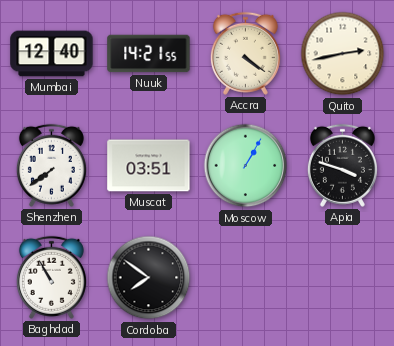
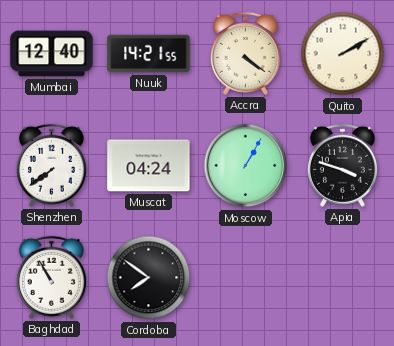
Quito: 2:43 -> 2:10
Muscat: 03:51 -> 04:24
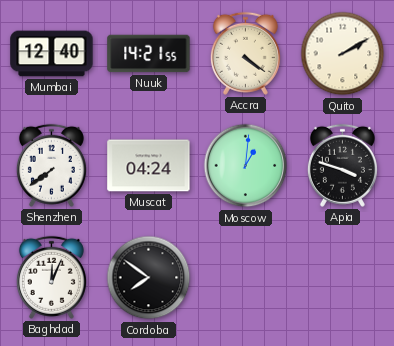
Moscow: 1:05 -> 1:01
Baghdad: 10:55 -> 12:04
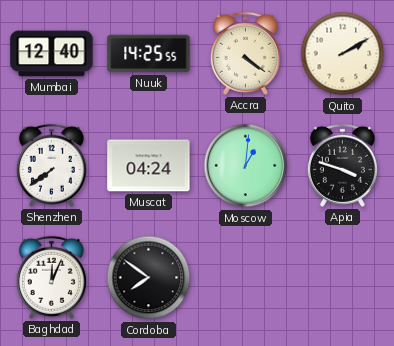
Nuuk: 14:21 -> 14:25
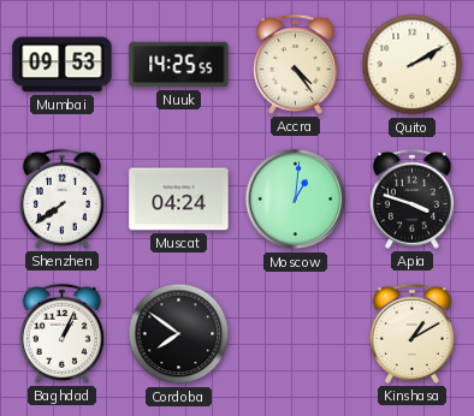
Mumbai: 12:40 -> 09:53
Accra: 4:21 -> 4:24
Baghdad: 12:04 -> 1:04
Kinshasa: none -> 1:10
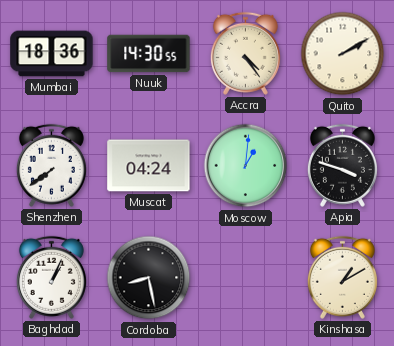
Mumbai: 09:53 -> 18:36
Nuuk: 14:25 -> 14:30
Cordoba: 7:51 -> 8:28
